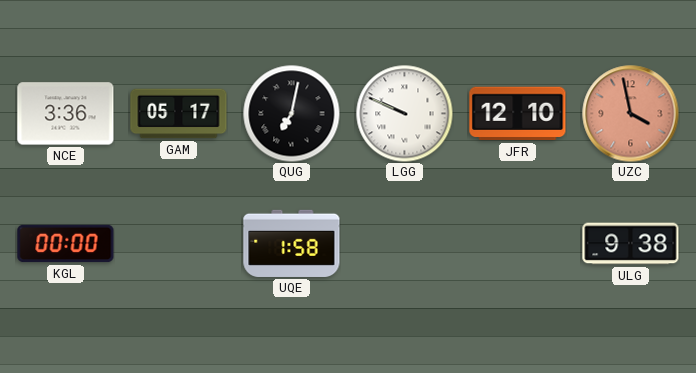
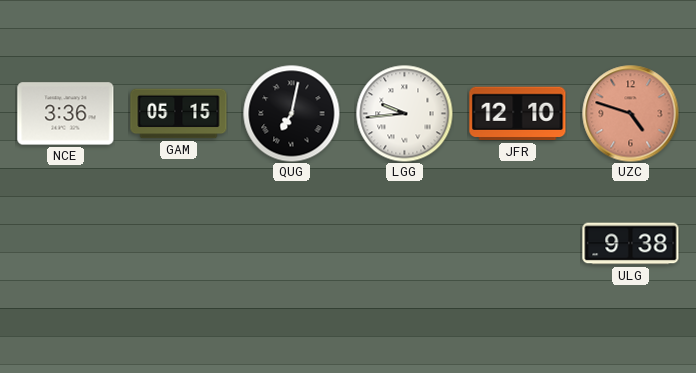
GAM: 05:17 -> 05:15
LGG: 9:49 -> 9:44
UZC: 3:58 -> 4:48
KGL: 00:00 -> none
UQE: 1:58 -> none
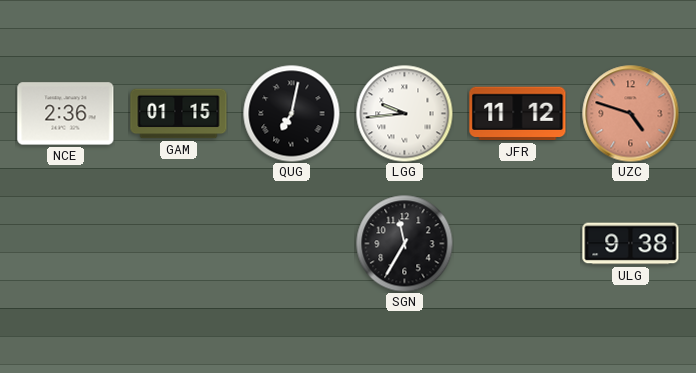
NCE: 3:36 -> 2:36
GAM: 05:15 -> 01:15
JFR: 12:10 -> 11:12
SGN: none -> 11:35
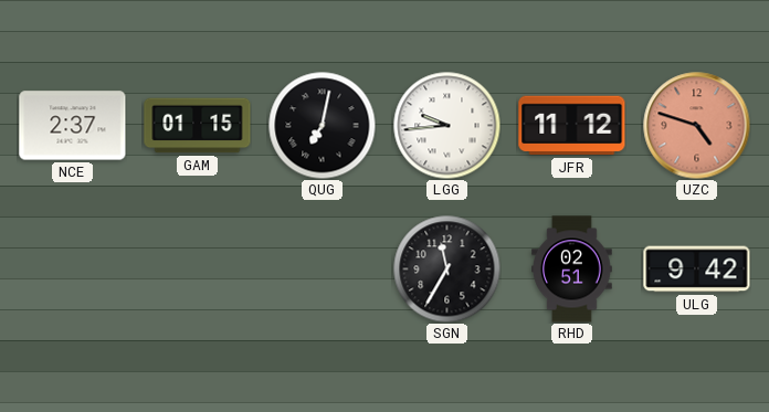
NCE: 2:36 -> 2:37
RHD: none -> 02:51
ULG: 9:38 -> 9:42
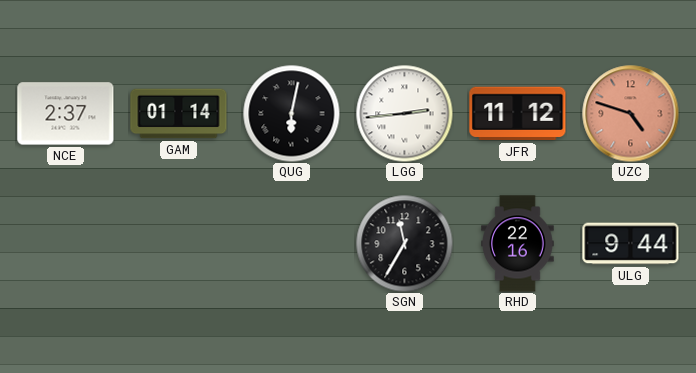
GAM: 01:15 -> 01:14
QUG: 7:02 -> 6:02
LGG: 9:44 -> 2:44
RHD: 02:51 -> 22:16
ULG: 9:42 -> 9:44
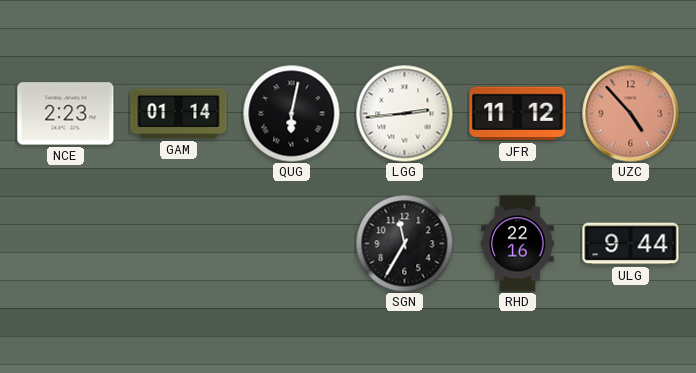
NCE: 2:37 -> 2:23
UZC: 4:48 -> 4:53
